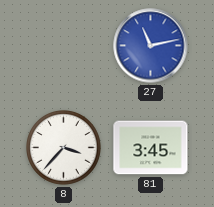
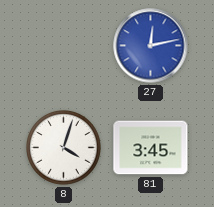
27: 11:13 -> 12:13
8: 3:37 -> 4:03
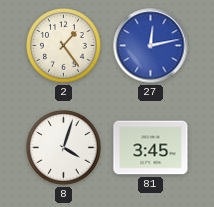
2: none -> 1:24
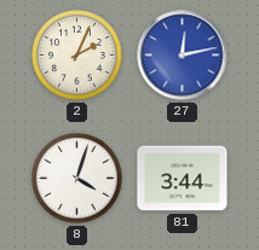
2: 1:24 -> 2:04
81: 3:45 -> 3:44
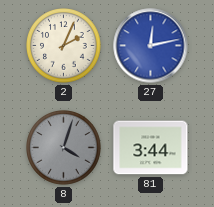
8 dial: white -> grey
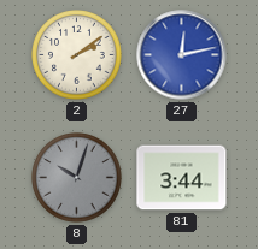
2: 2:04 -> 2:09
8: 4:03 -> 10:03
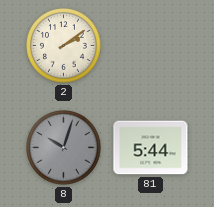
27: 12:13 -> none
81: 3:44 -> 5:44
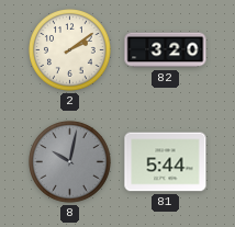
82: none -> 3:20
8: 10:03 -> 10:02
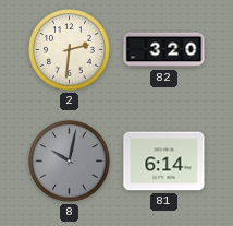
2: 2:09 -> 2:31
81: 5:44 -> 6:14
